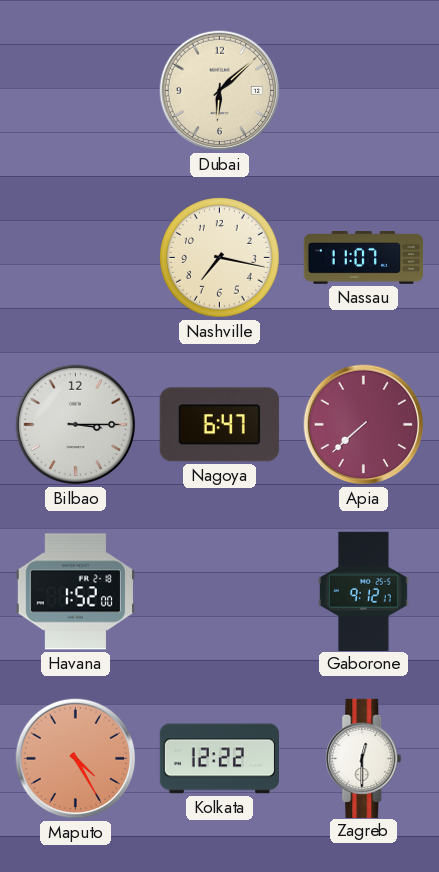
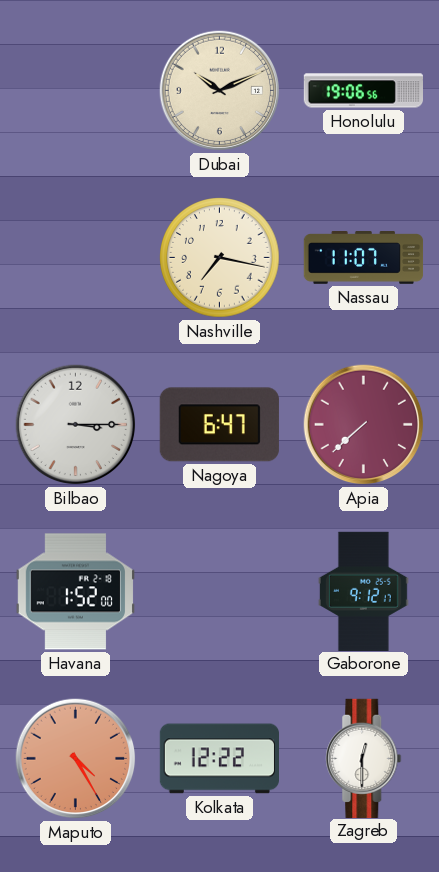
Dubai: 6:08 -> 10:11
Honolulu: none -> 19:06
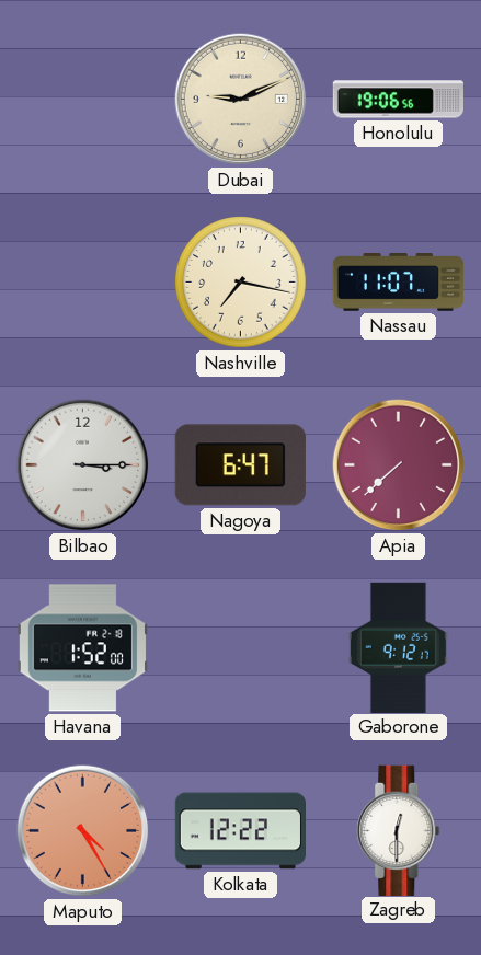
Dubai: 10:11 -> 9:11
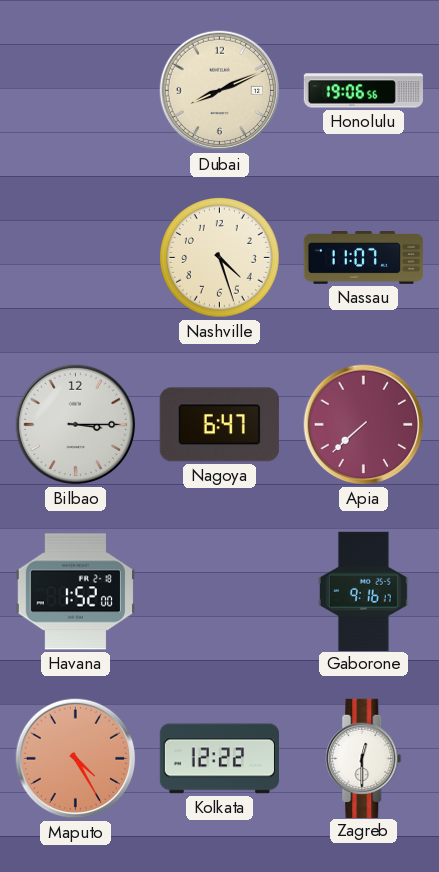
Dubai: 9:11 -> 8:11
Nashville: 7:17 -> 4:27
Gaborone: 9:12 -> 9:16
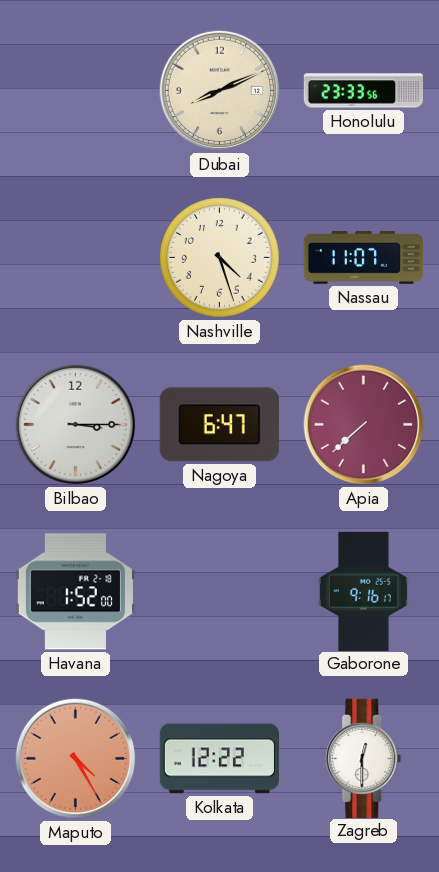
Honolulu: 19:06 -> 23:33
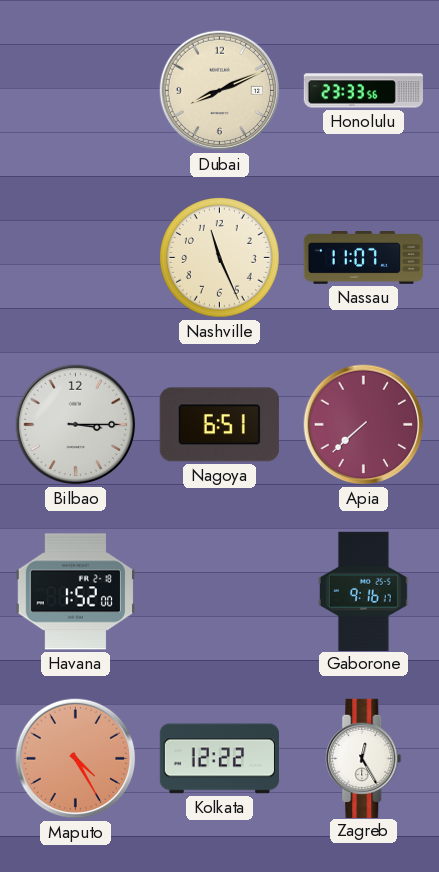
Nashville: 4:27 -> 11:26
Nagoya: 6:47 -> 6:51
Zagreb: 12:30 -> 12:25
